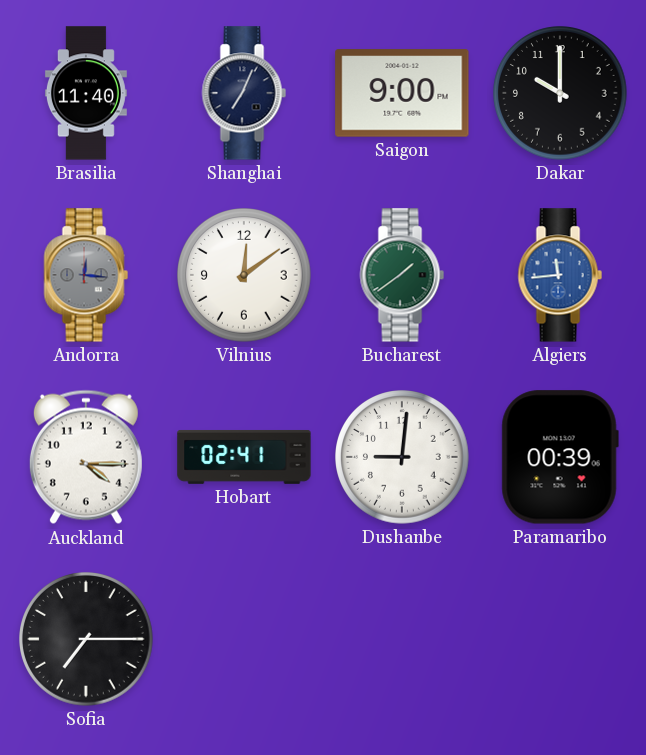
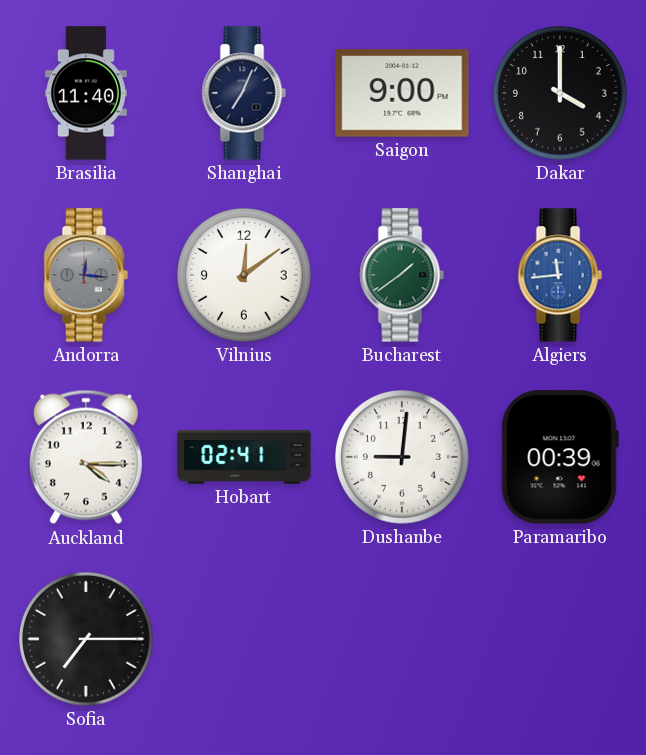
Dakar: 10:00 -> 4:00
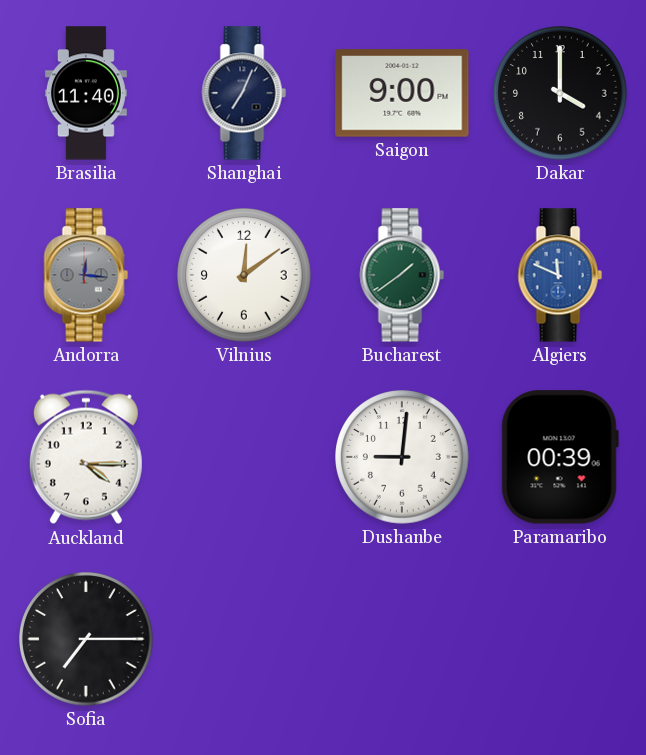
Algiers: 11:44 -> 11:49
Hobart: 02:41 -> none
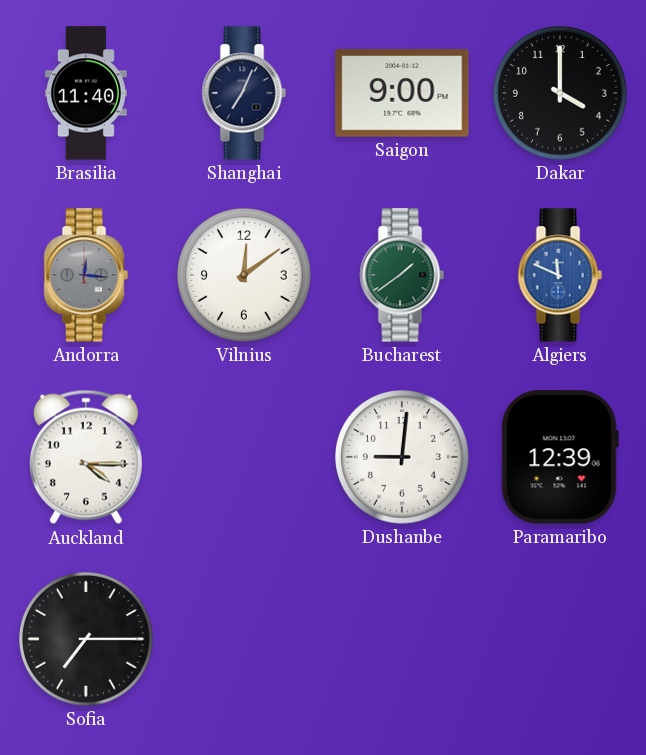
Paramaribo: 00:39 -> 12:39
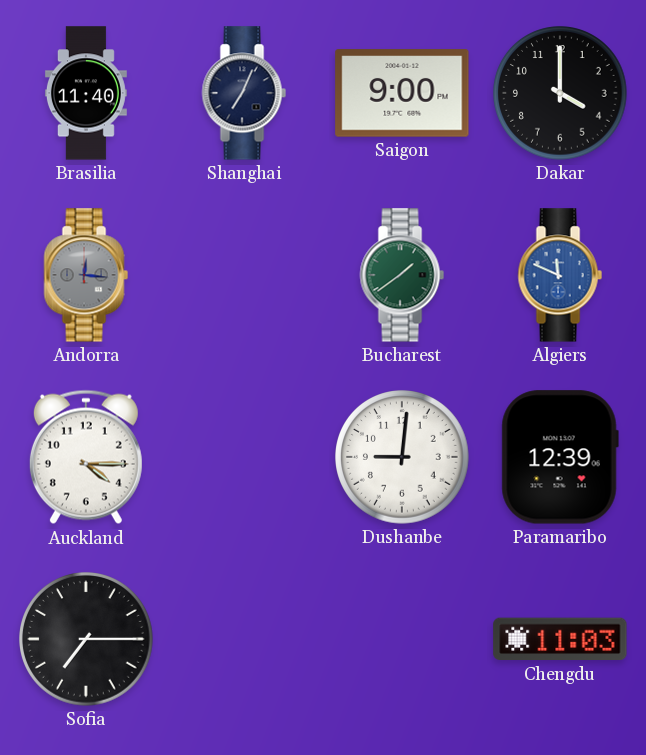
Vilnius: 12:09 -> none
Chengdu: none -> 11:03
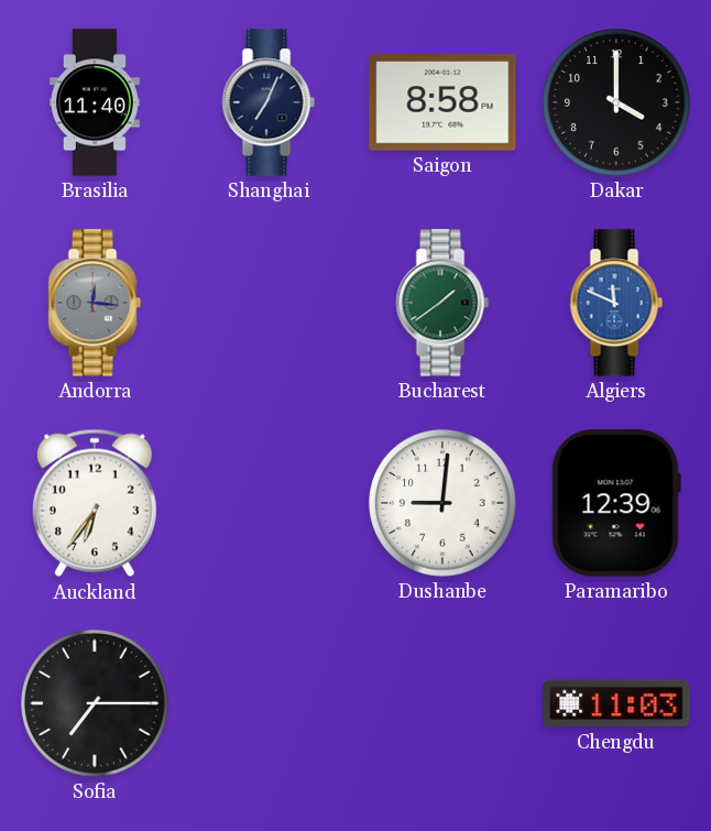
Saigon: 9:00 -> 8:58
Auckland: 4:15 -> 6:36
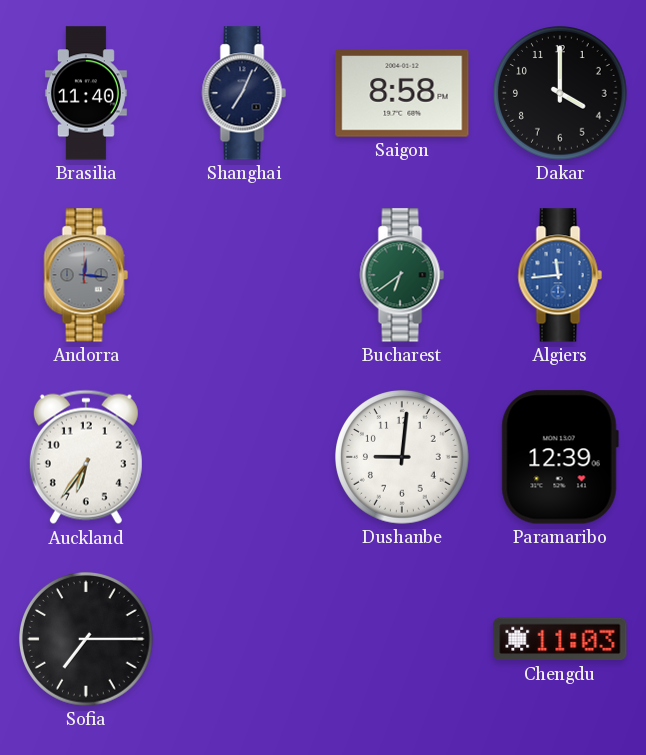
Bucharest: 1:39 -> 6:39
Algiers: 11:49 -> 11:44
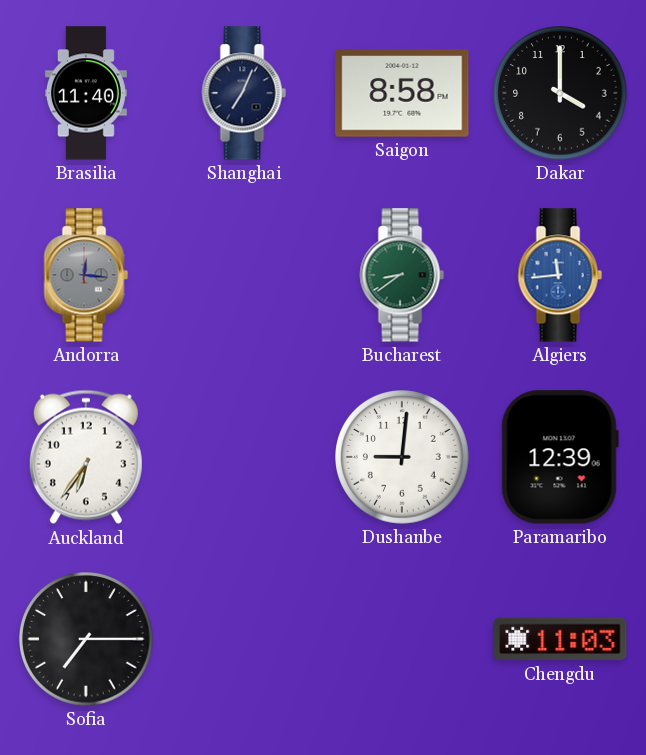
Bucharest: 6:39 -> 8:39
